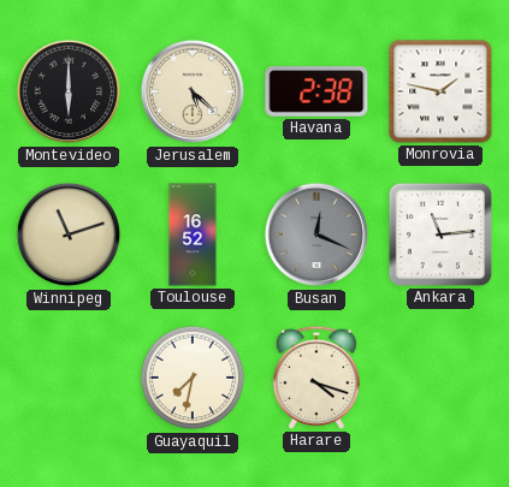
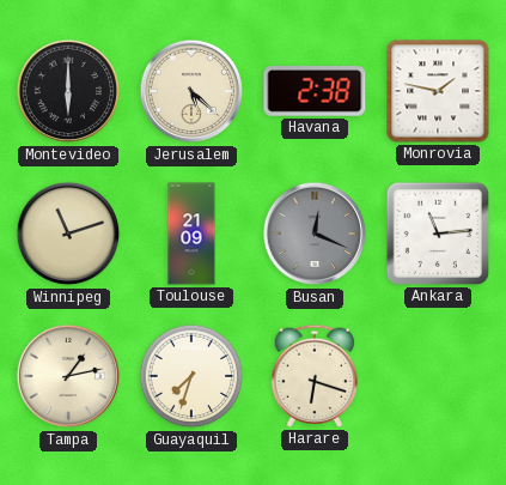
Toulouse: 16:52 -> 21:09
Tampa: none -> 1:13
Guayaquil: 7:32 -> 7:33
Harare: 4:18 -> 6:18
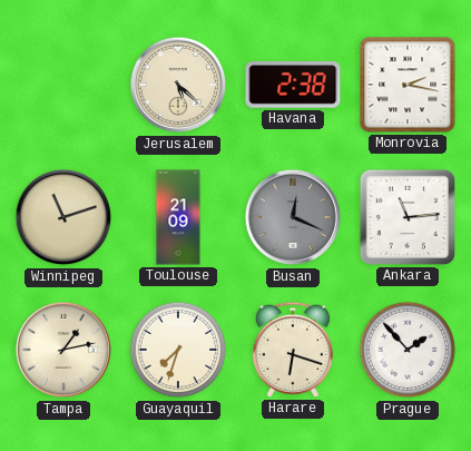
Montevideo: 6:00 -> none
Monrovia: 1:47 -> 2:17
Prague: none -> 1:53
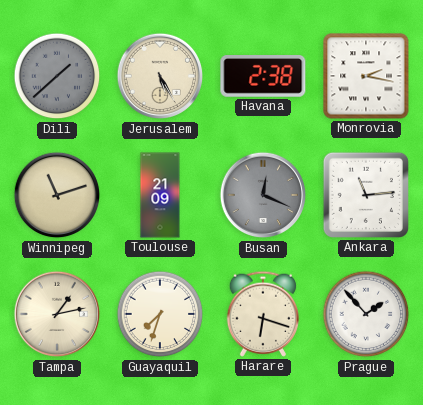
Dili: none -> 1:38
Jerusalem: 5:22 -> 5:25
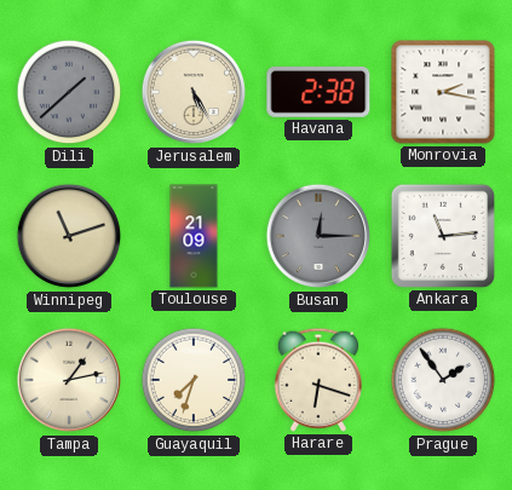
Busan: 12:19 -> 12:15
Prague: 1:53 -> 1:54
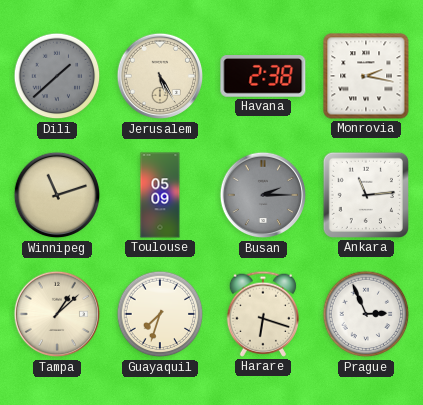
Toulouse: 21:09 -> 05:09
Busan: 12:15 -> 2:15
Tampa: 1:13 -> 1:08
Prague: 1:54 -> 2:56
